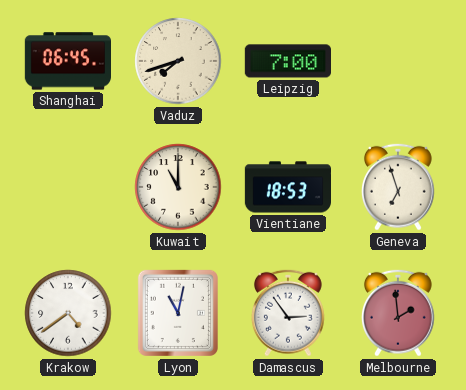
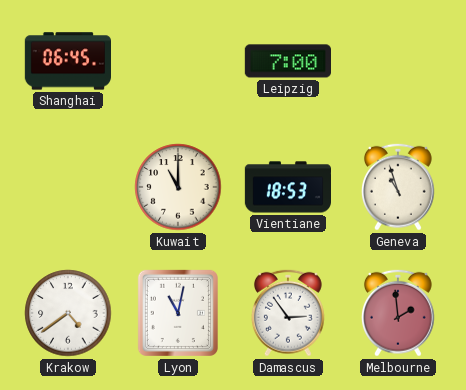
Vaduz: 7:42 -> none
Geneva: 6:57 -> 10:57
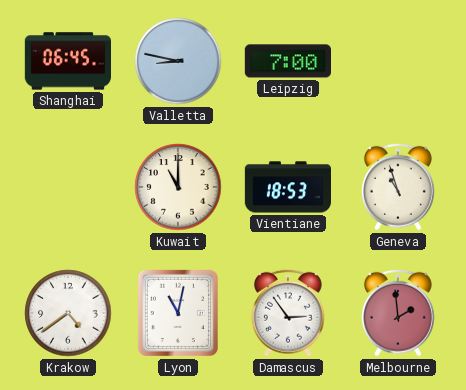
Valletta: none -> 8:47
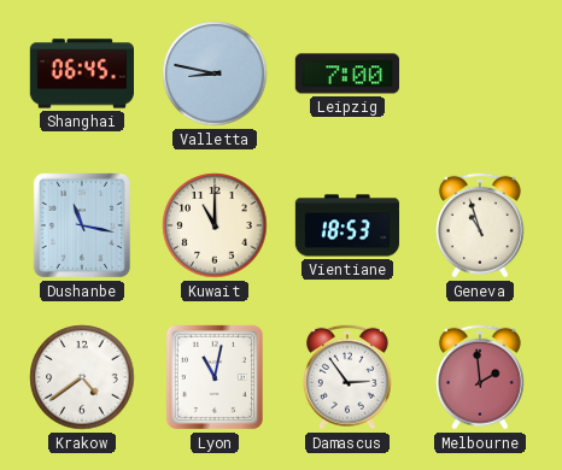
Dushanbe: none -> 11:17
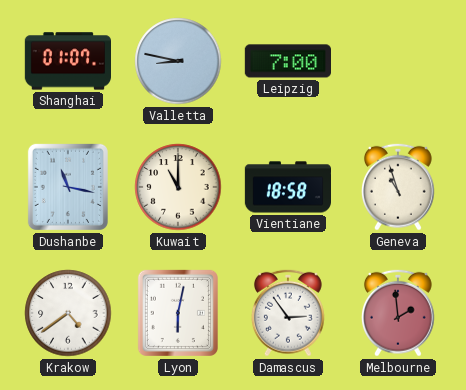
Shanghai: 06:45 -> 01:07
Vientiane: 18:53 -> 18:58
Lyon: 11:02 -> 6:02
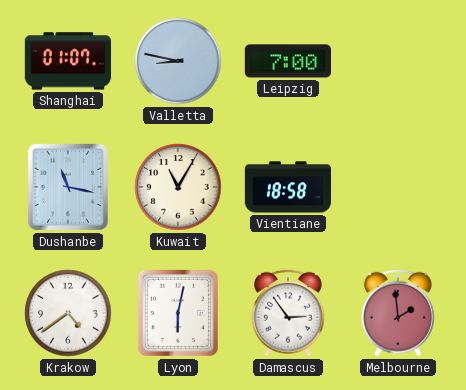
Kuwait: 11:00 -> 11:05
Geneva: 10:57 -> none
